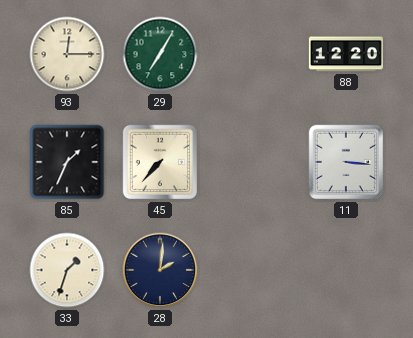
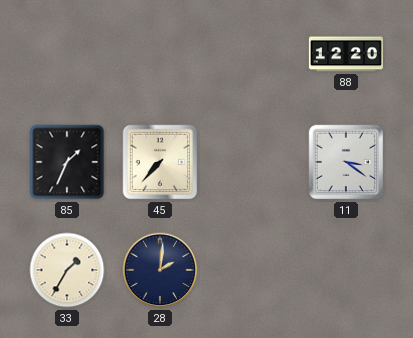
93: 12:15 -> none
29: 7:05 -> none
11: 3:16 -> 3:21
33: 1:33 -> 1:35
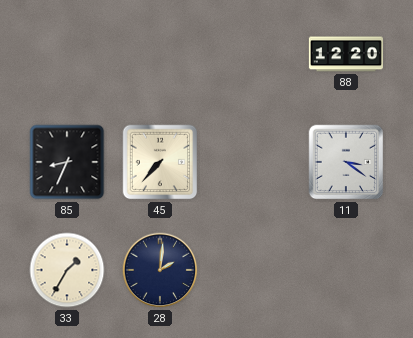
85: 1:34 -> 8:34
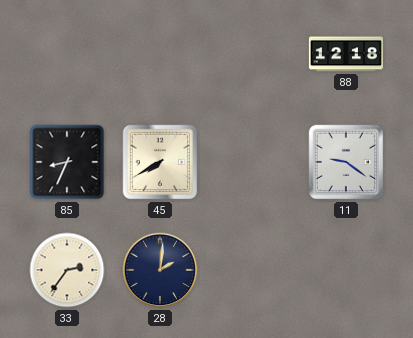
88: 12:20 -> 12:18
45: 7:37 -> 7:40
11: 3:21 -> 9:21
33: 1:35 -> 2:36
